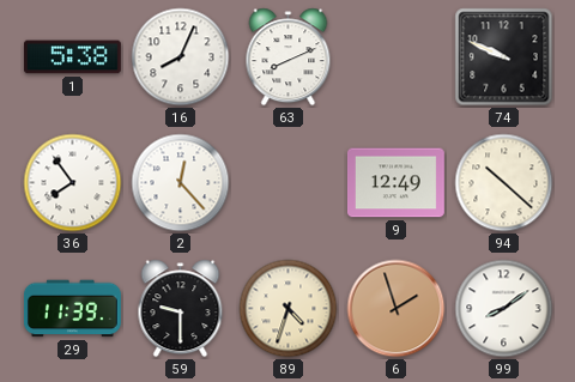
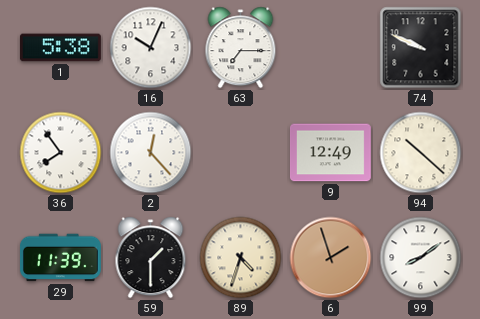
16: 8:04 -> 10:04
63: 8:11 -> 7:15
59: 9:30 -> 1:30
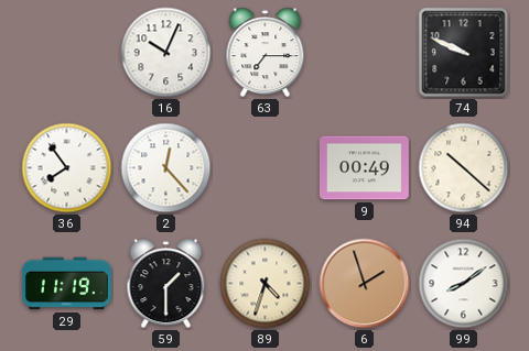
1: 5:38 -> none
9: 12:49 -> 00:49
29: 11:39 -> 11:19
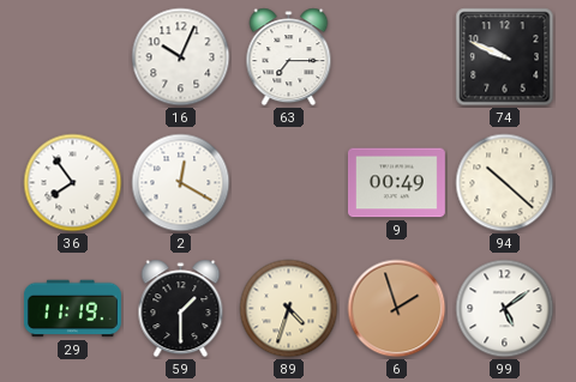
2: 12:23 -> 12:20
99: 8:09 -> 5:09
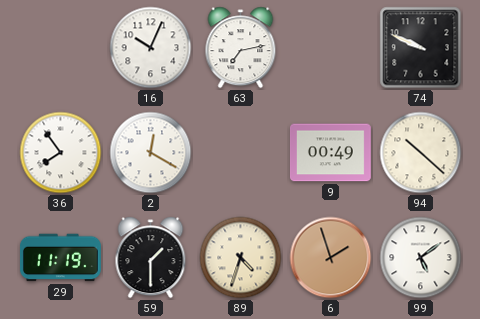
63: 7:15 -> 7:13
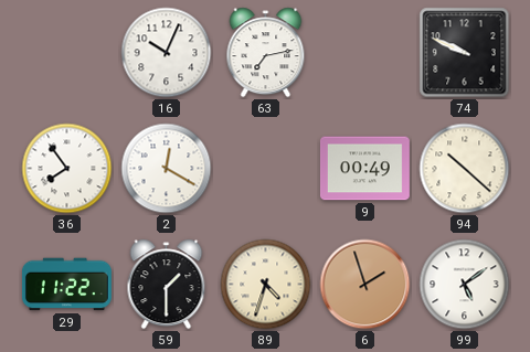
29: 11:19 -> 11:22
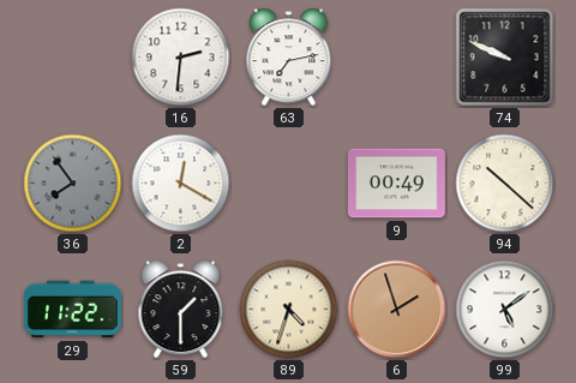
16: 10:04 -> 2:31
36 dial: white -> grey
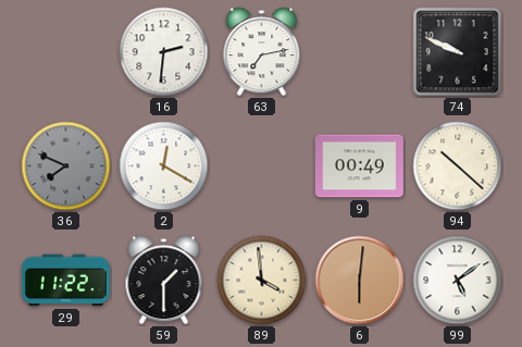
36: 7:54 -> 7:49
89: 4:33 -> 3:59
6: 1:57 -> 6:01
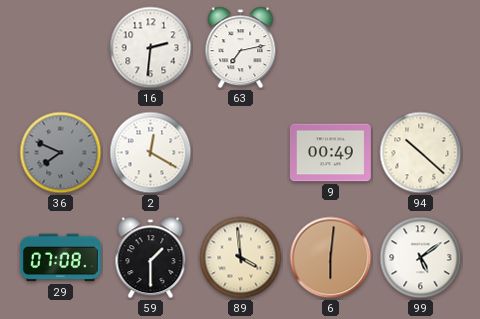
74: 9:49 -> none
29: 11:22 -> 07:08
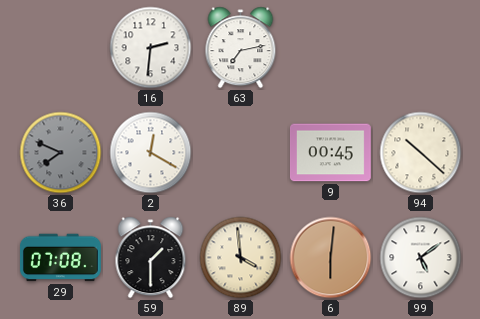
9: 00:49 -> 00:45
